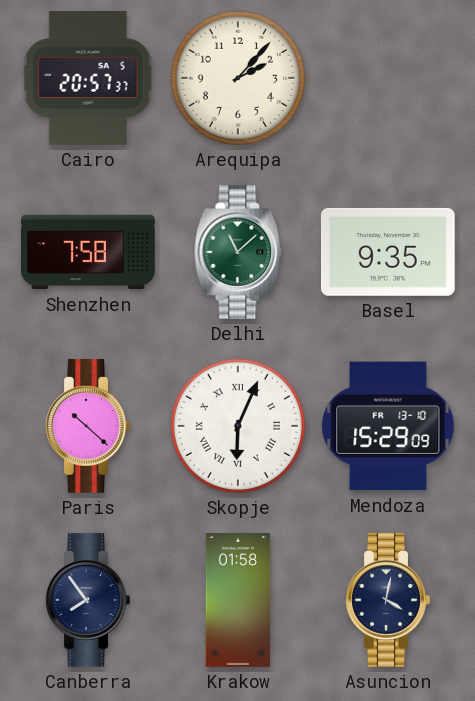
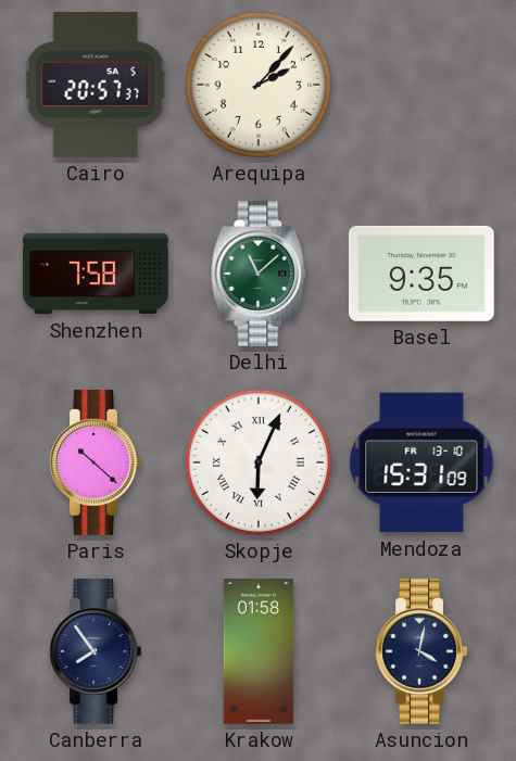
Mendoza: 15:29 -> 15:31
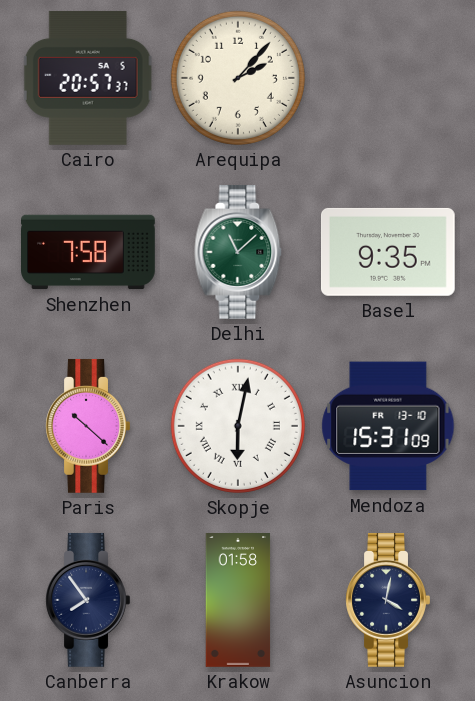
Skopje: 6:04 -> 6:02
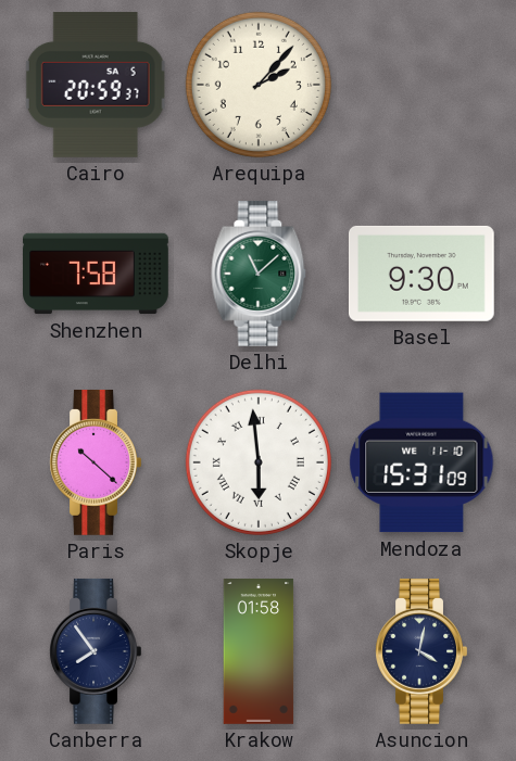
Cairo: 20:57 -> 20:59
Basel: 9:35 -> 9:30
Skopje: 6:02 -> 5:59
Mendoza date: FR 13-10 -> WE 11-10
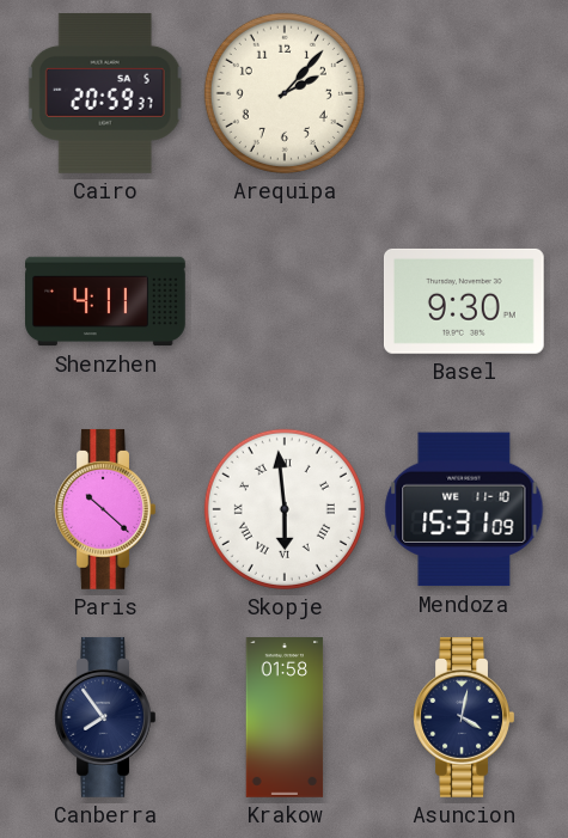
Shenzhen: 7:58 -> 4:11
Delhi: 11:08 -> none
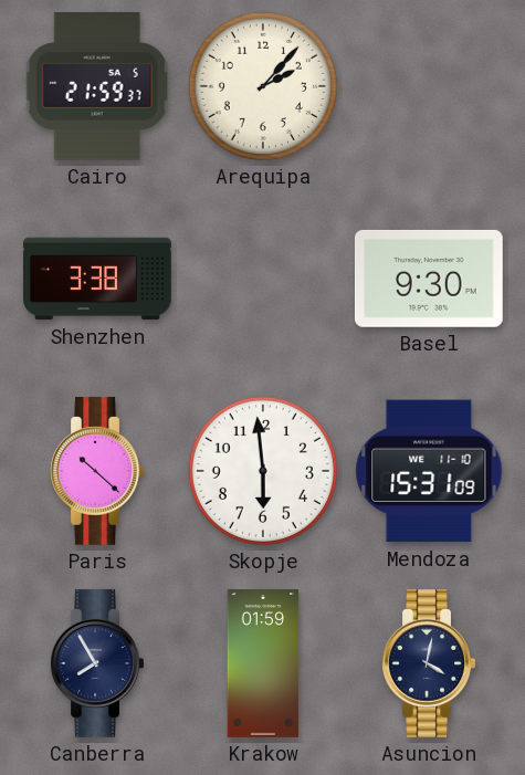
Cairo: 20:59 -> 21:59
Shenzhen: 4:11 -> 3:38
Skopje numerals: Roman -> Arabic
Canberra: 7:54 -> 7:55
Krakow: 01:58 -> 01:59
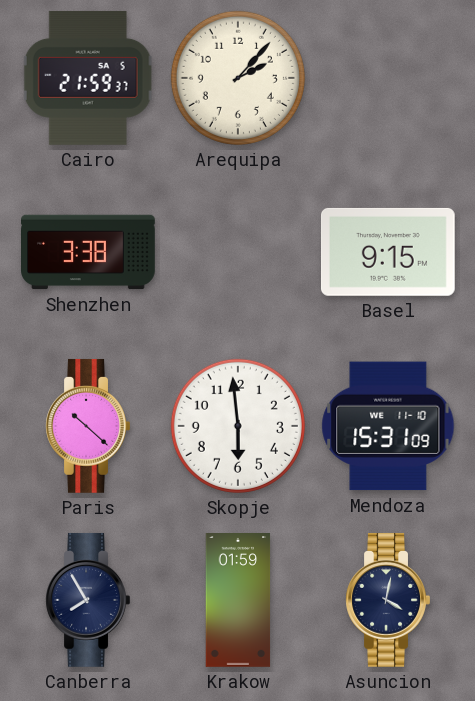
Basel: 9:30 -> 9:15
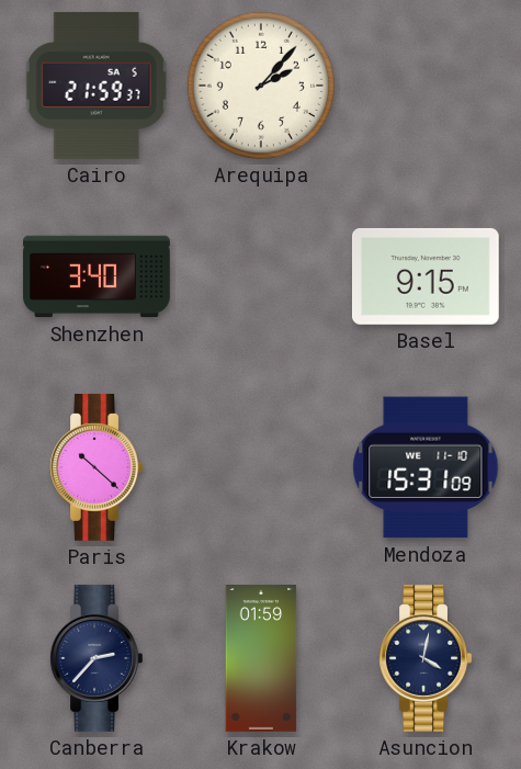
Shenzhen: 3:38 -> 3:40
Skopje: 5:59 -> none
Canberra: 7:55 -> 2:37
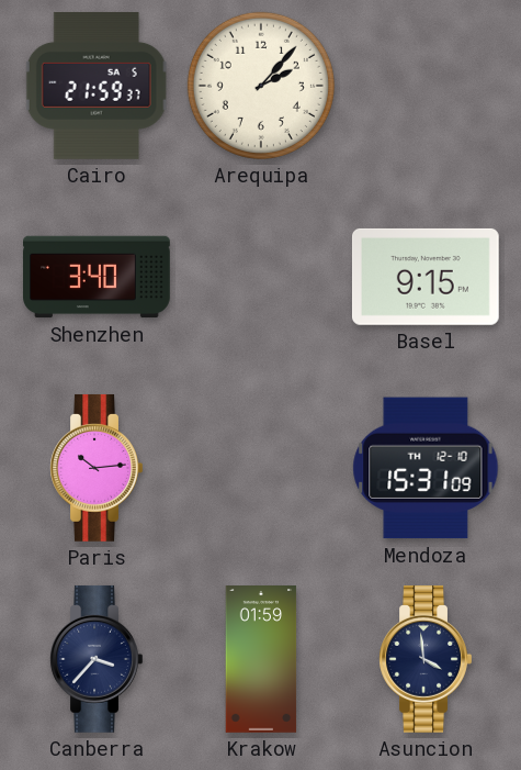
Paris: 10:22 -> 10:14
Mendoza date: WE 11-10 -> TH 12-10
Canberra: 2:37 -> 3:37
Asuncion: 4:02 -> 3:59
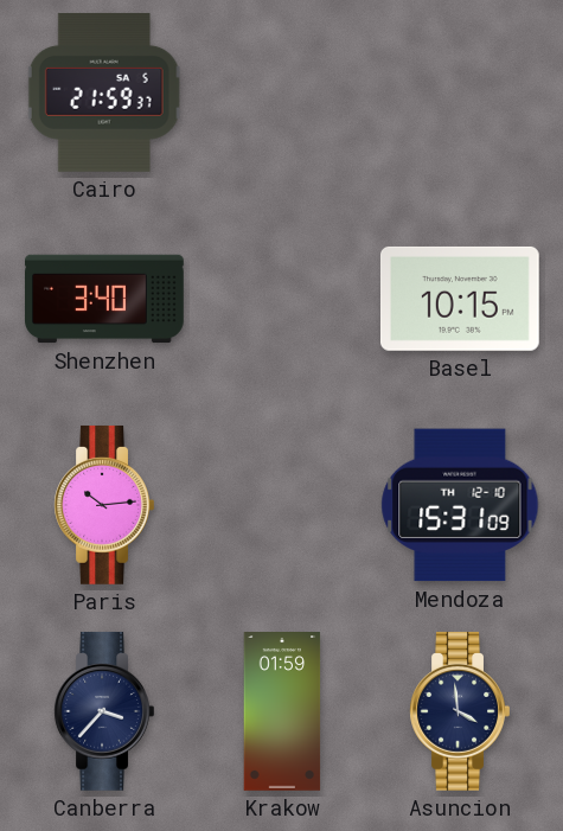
Arequipa: 2:07 -> none
Basel: 9:15 -> 10:15
